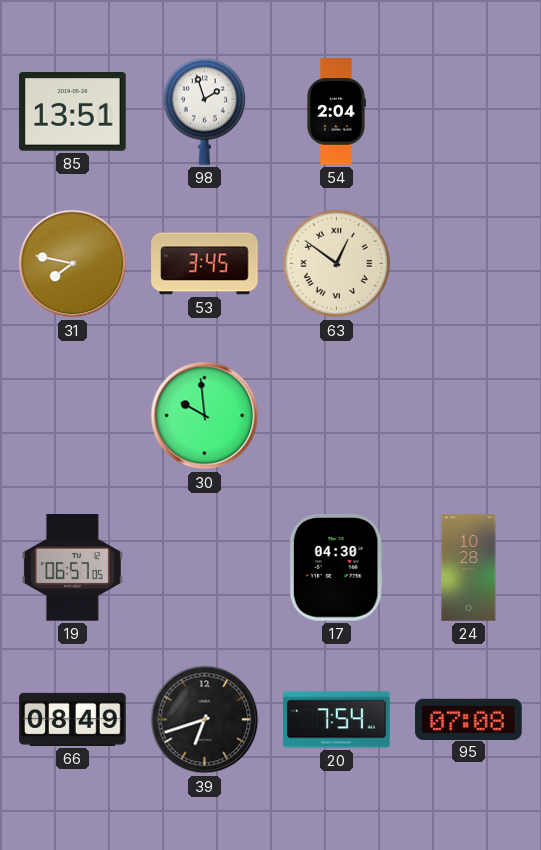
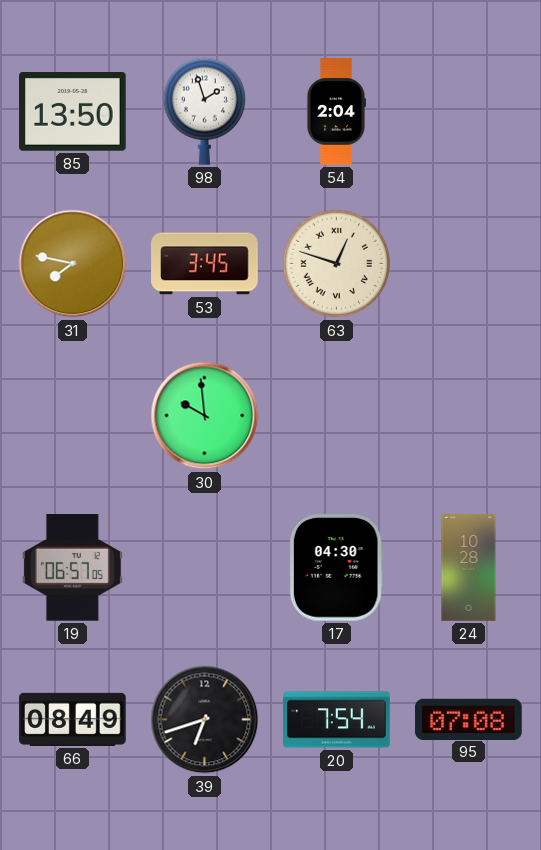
85: 13:51 -> 13:50
63: 12:51 -> 12:48
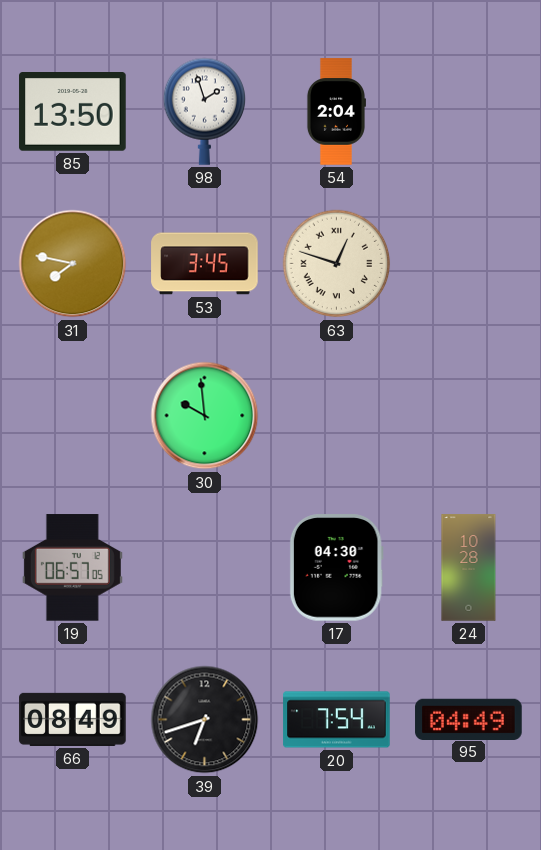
95: 07:08 -> 04:49
